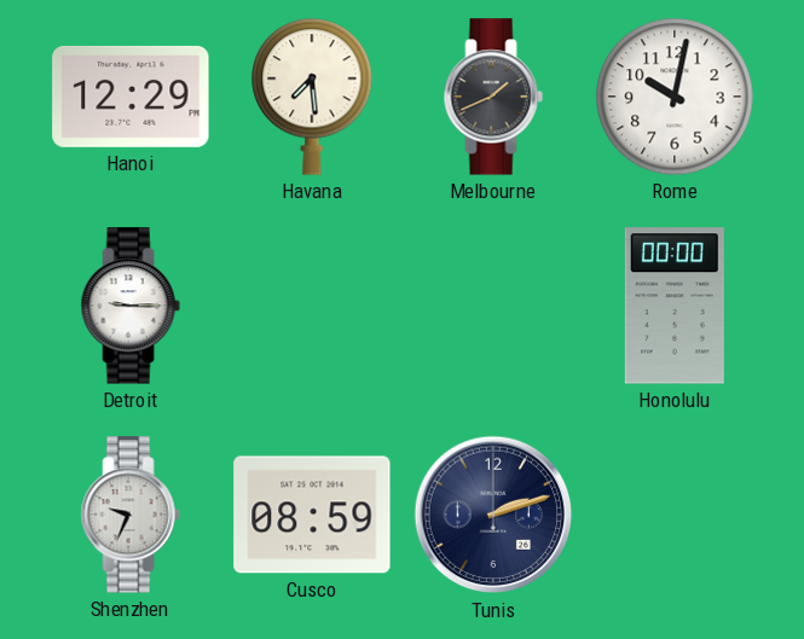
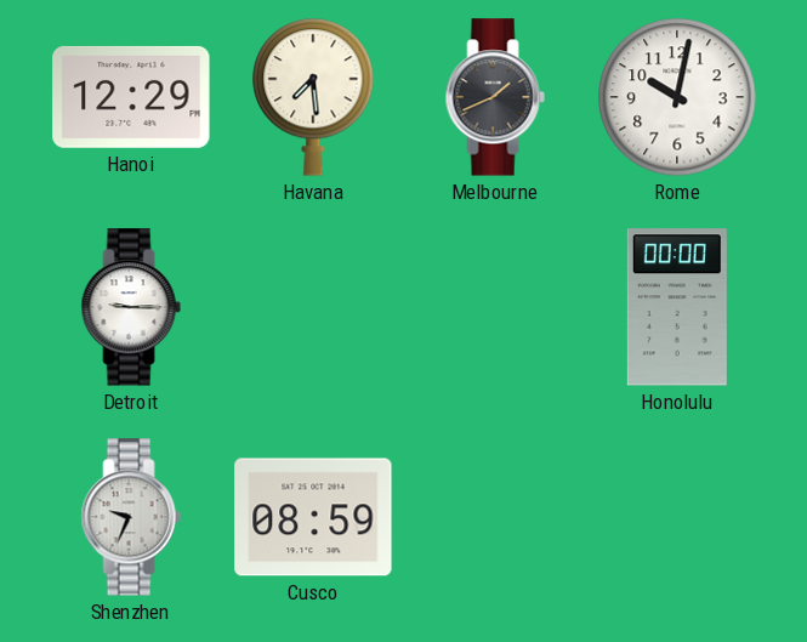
Tunis: 2:12 -> none
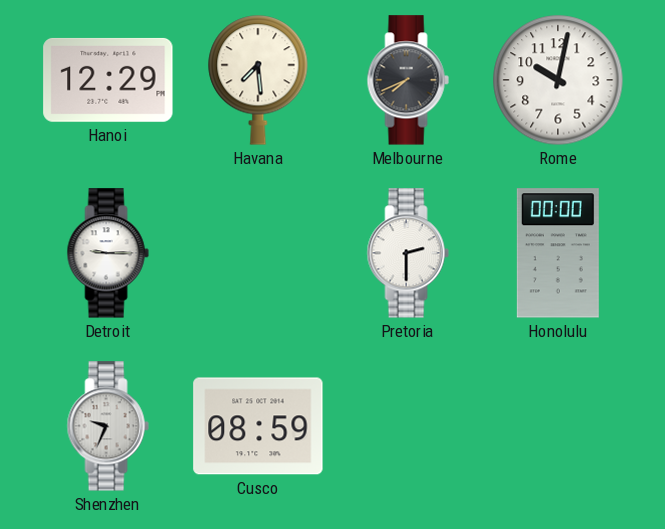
Melbourne: 1:41 -> 7:41
Pretoria: none -> 2:30
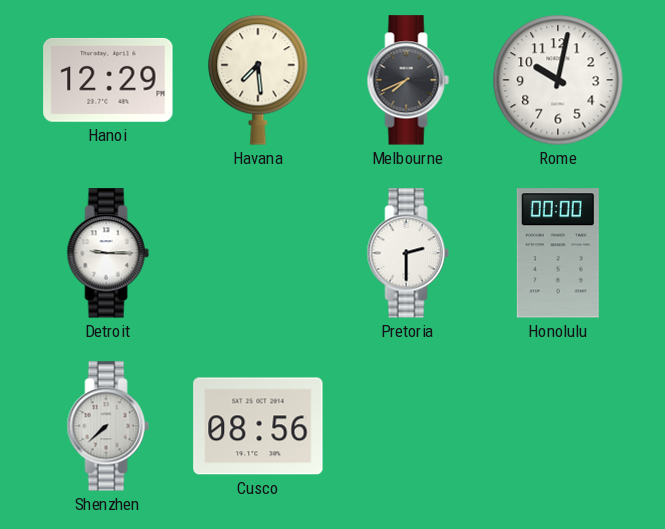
Shenzhen: 9:34 -> 7:38
Cusco: 08:59 -> 08:56
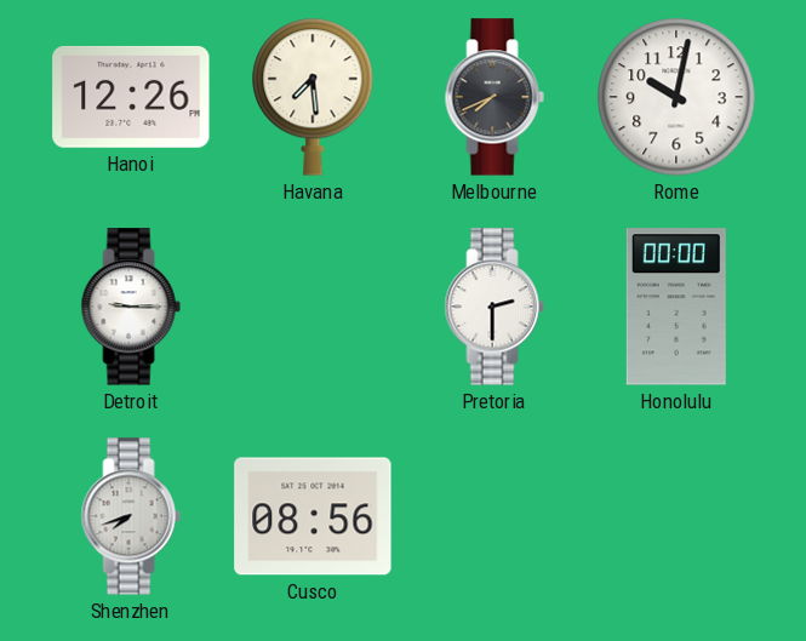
Hanoi: 12:29 -> 12:26
Shenzhen: 7:38 -> 7:42
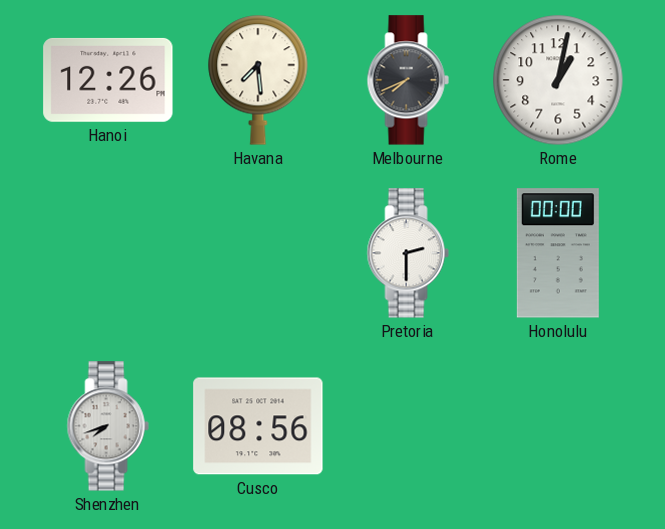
Rome: 10:02 -> 1:02
Detroit: 9:15 -> none
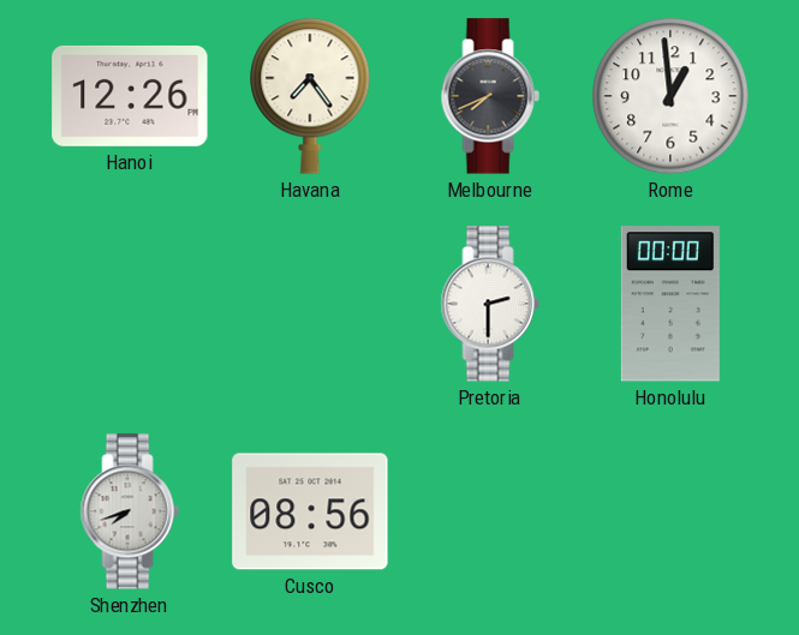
Havana: 7:29 -> 7:24
Rome: 1:02 -> 12:59
